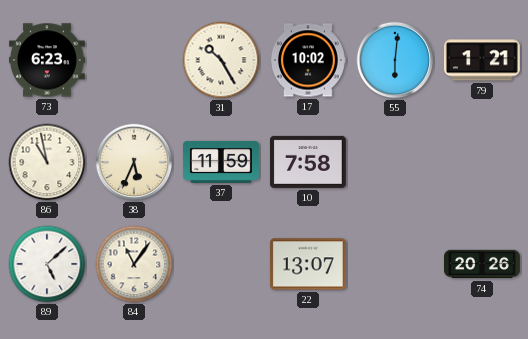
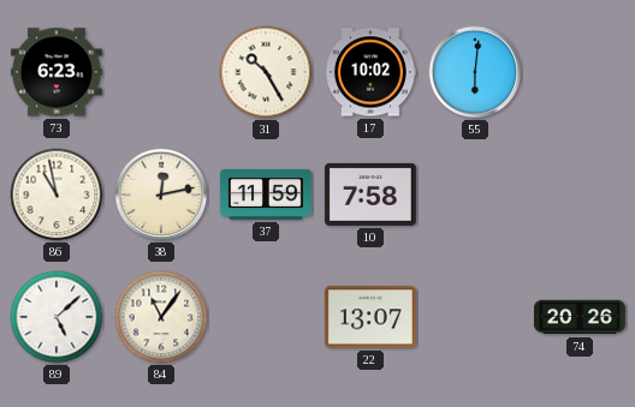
79: 1:21 -> none
38: 5:34 -> 12:13
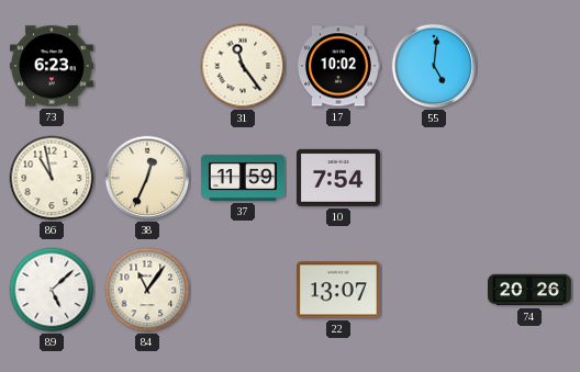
31: 10:25 -> 11:24
55: 6:01 -> 5:01
38: 12:13 -> 12:34
10: 7:58 -> 7:54
